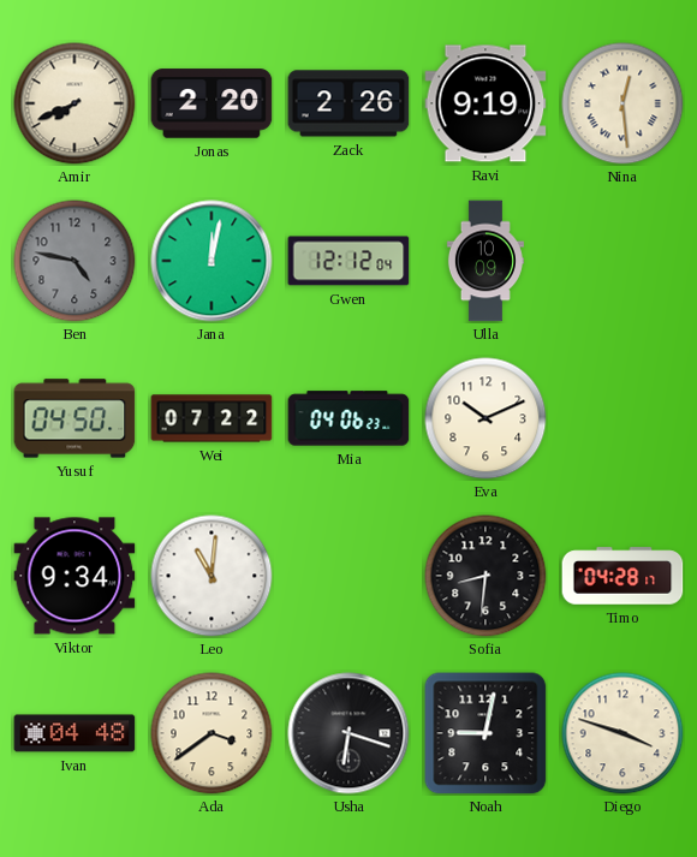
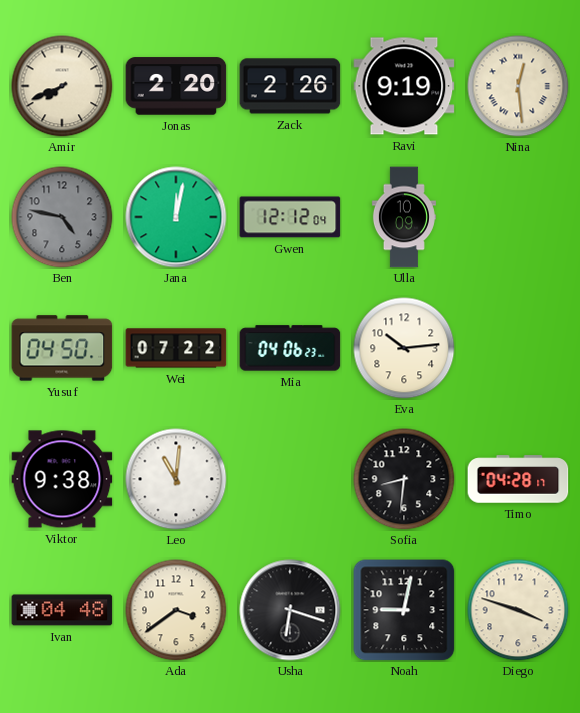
Eva: 10:11 -> 10:14
Viktor: 9:34 -> 9:38
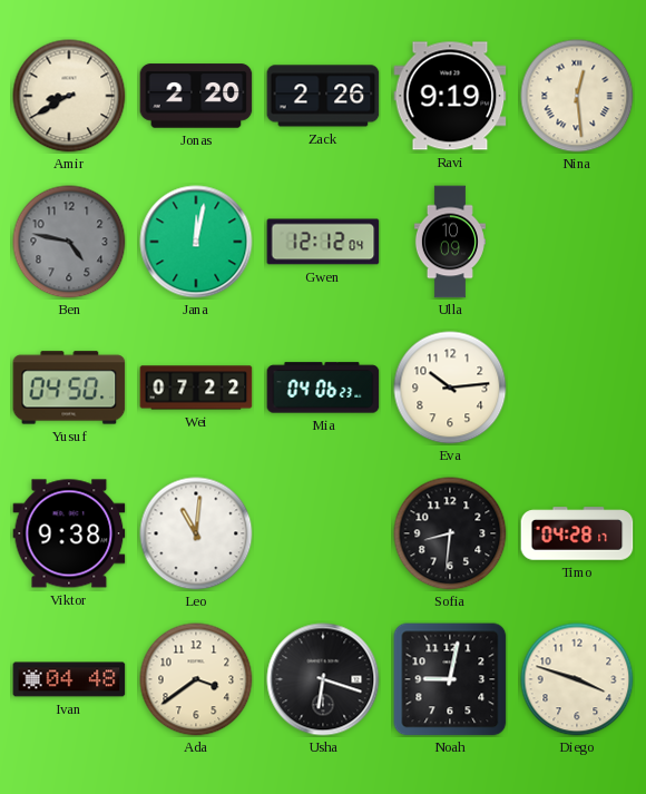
Amir: 7:41 -> 8:40
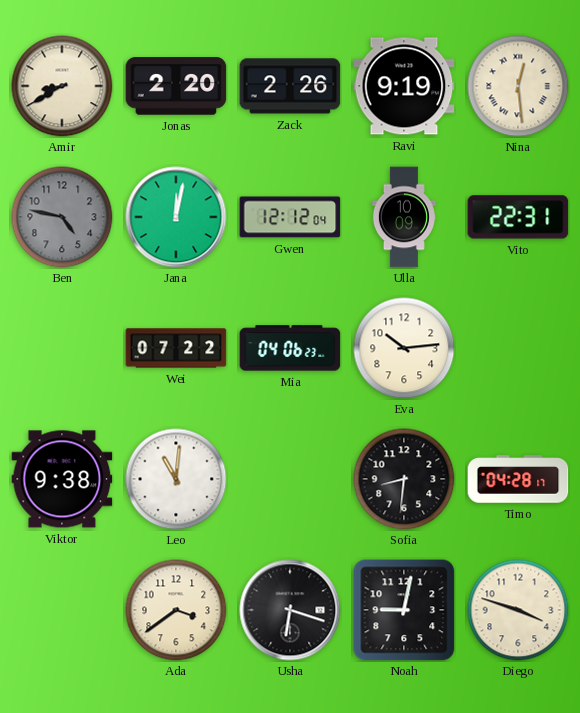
Vito: none -> 22:31
Yusuf: 04:50 -> none
Ivan: 04:48 -> none
